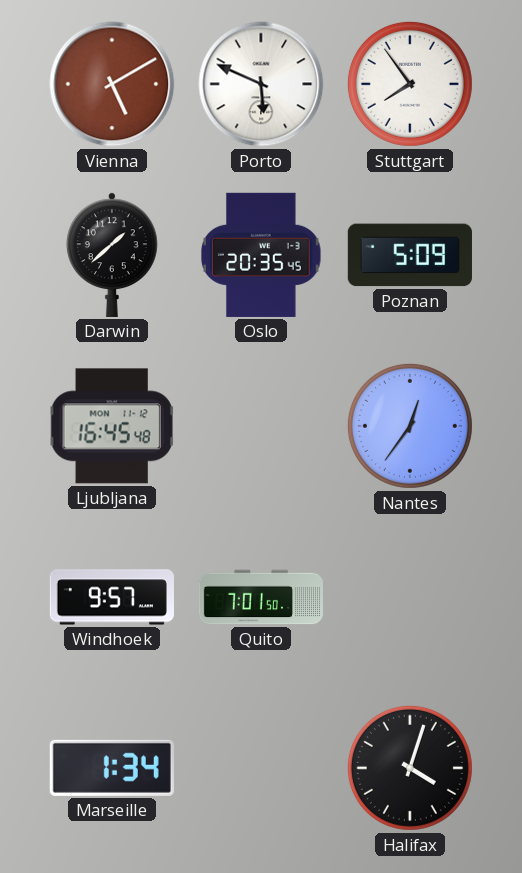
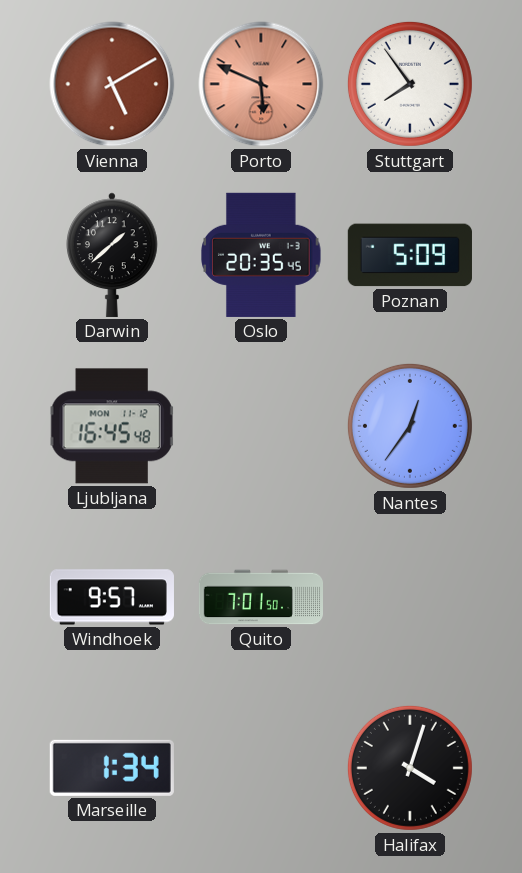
Porto dial: white -> salmon
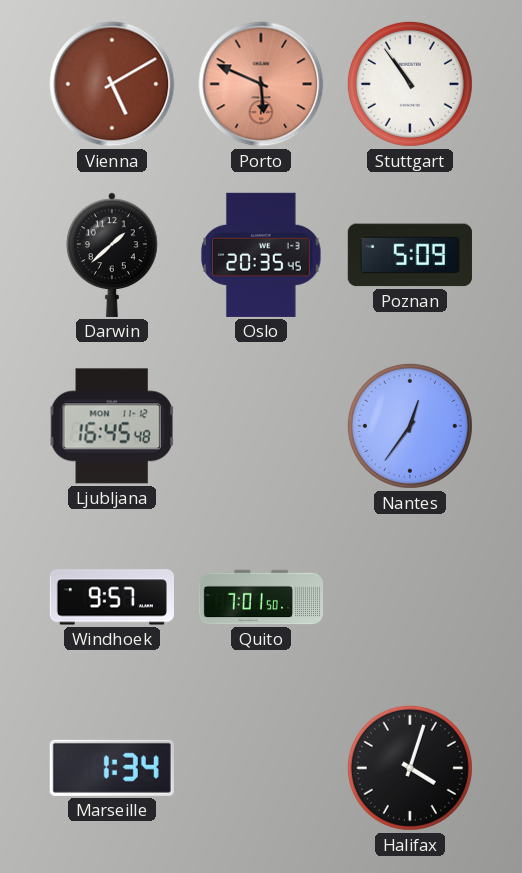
Stuttgart: 7:54 -> 10:54
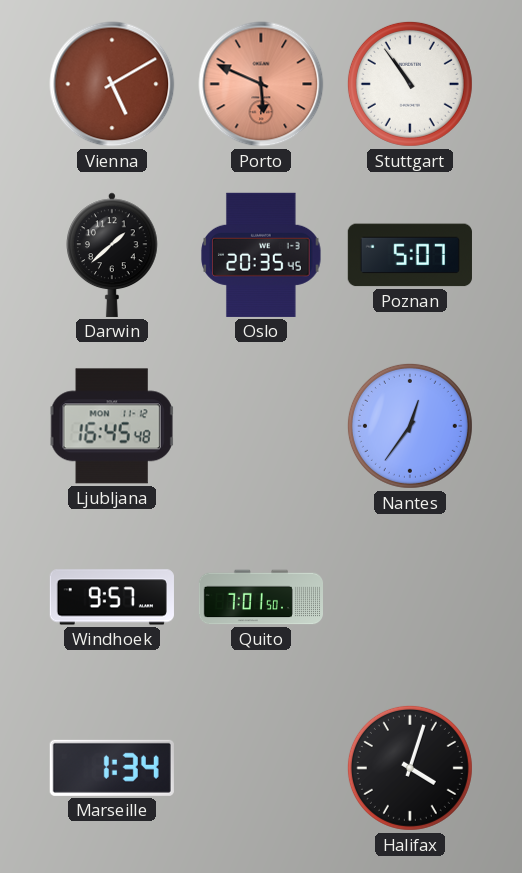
Poznan: 5:09 -> 5:07
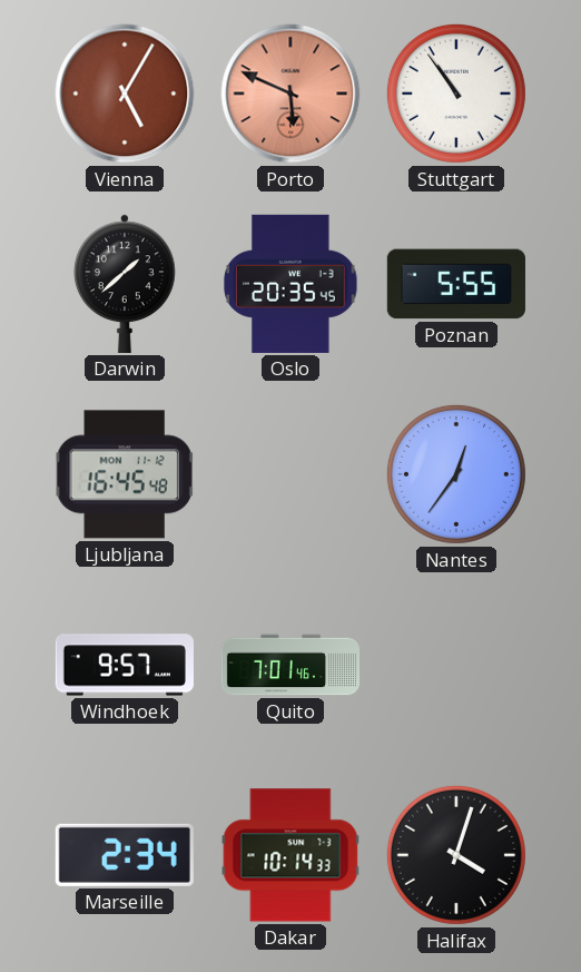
Vienna: 5:10 -> 5:05
Poznan: 5:07 -> 5:55
Quito: 7:01:50 -> 7:01:46
Marseille: 1:34 -> 2:34
Dakar: none -> 10:14
